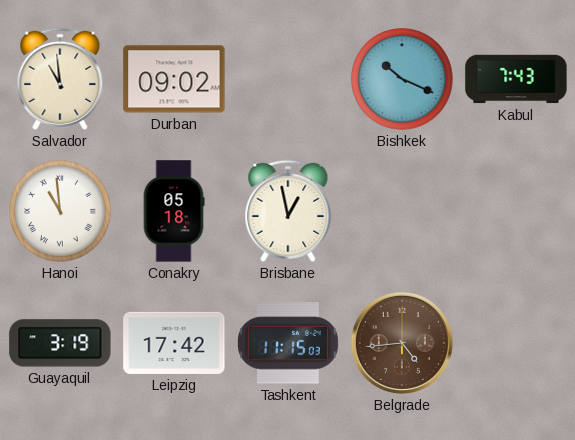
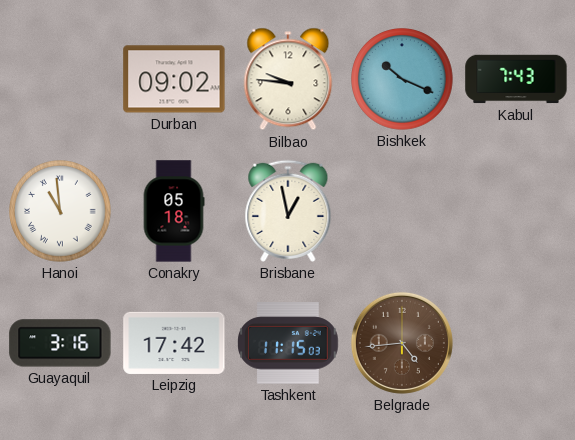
Salvador: 10:59 -> none
Bilbao: none -> 9:46
Guayaquil: 3:19 -> 3:16
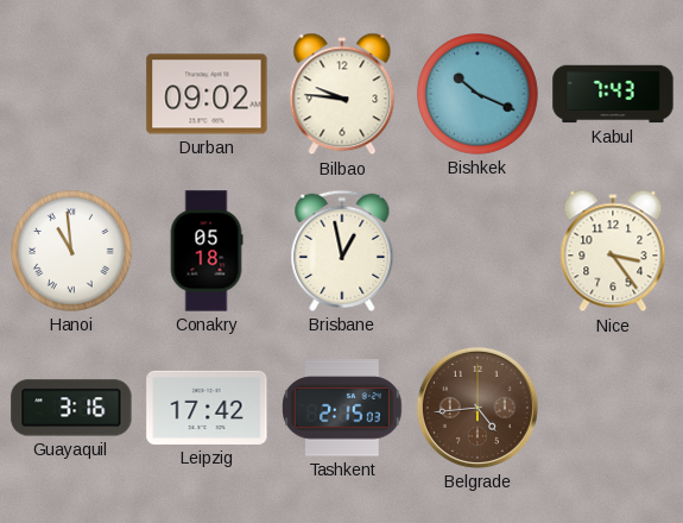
Nice: none -> 3:24
Tashkent: 11:15 -> 2:15
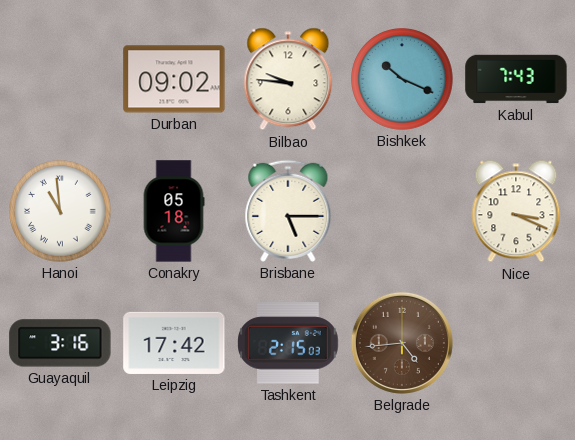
Brisbane: 12:58 -> 5:15
Nice: 3:24 -> 3:19
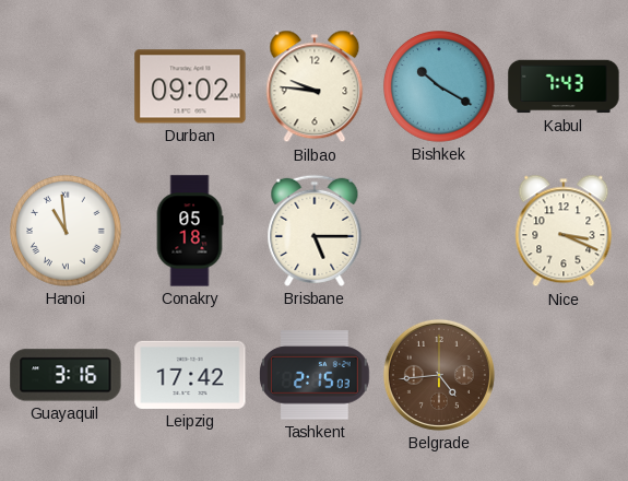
Bishkek: 10:19 -> 10:20
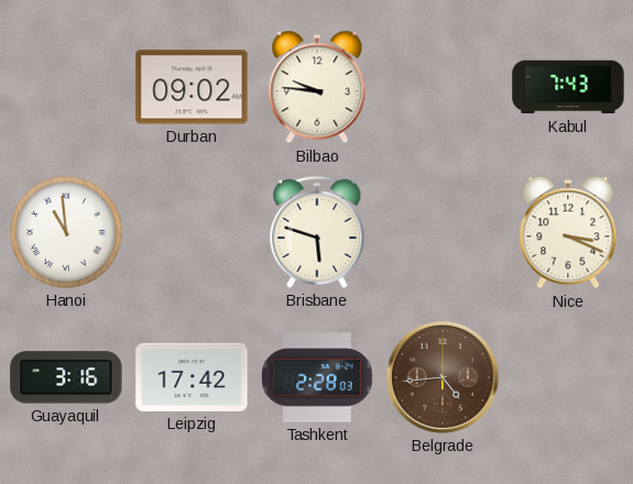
Bishkek: 10:20 -> none
Conakry: 05:18 -> none
Brisbane: 5:15 -> 5:48
Tashkent: 2:15 -> 2:28
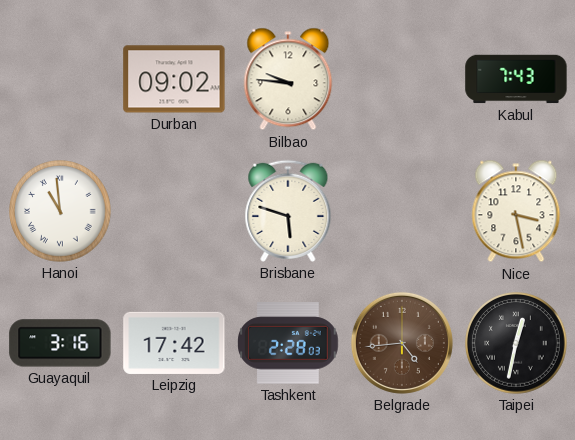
Nice: 3:19 -> 3:28
Taipei: none -> 12:32
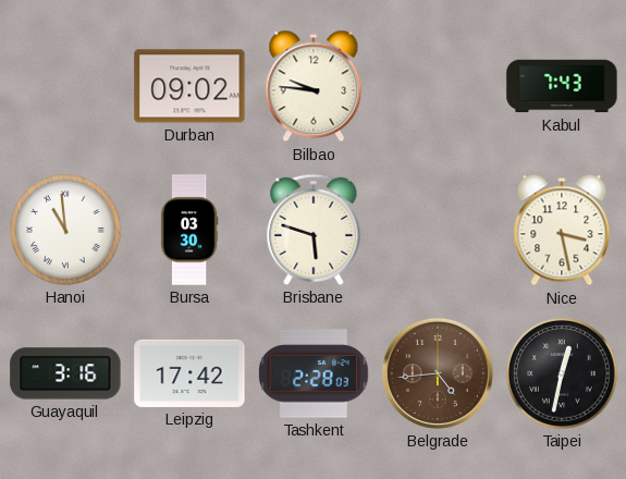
Bursa: none -> 03:30
